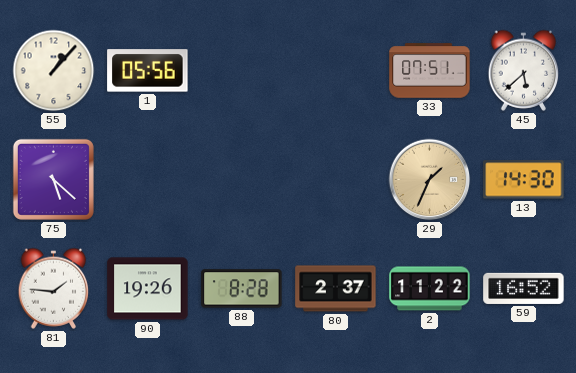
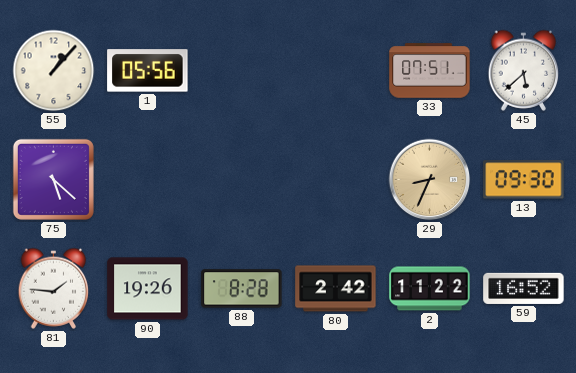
29: 1:34 -> 8:34
13: 14:30 -> 09:30
80: 2:37 -> 2:42
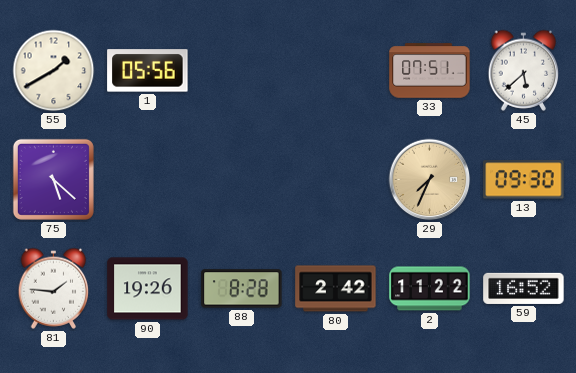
55: 1:07 -> 1:40
29: 8:34 -> 7:34
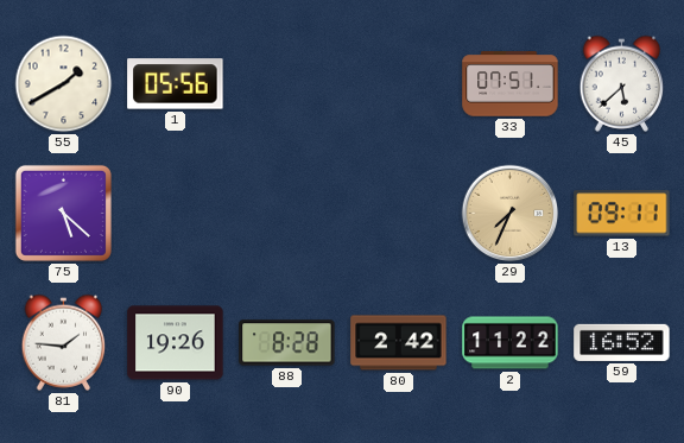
13: 09:30 -> 09:11
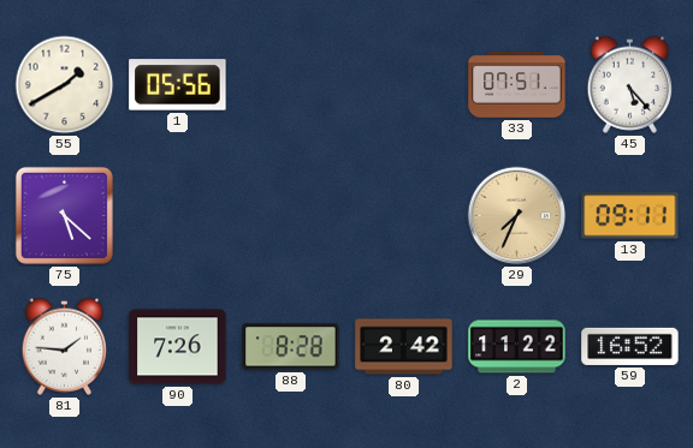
45: 5:38 -> 5:23
90: 19:26 -> 7:26
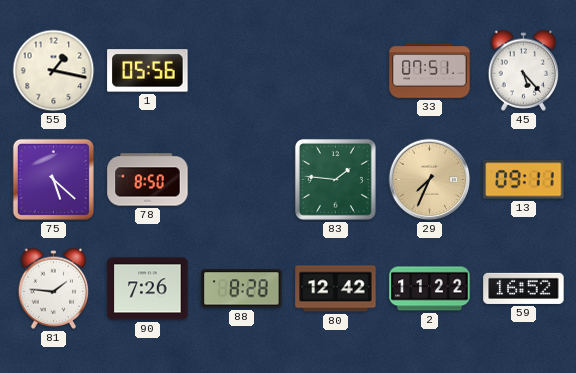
55: 1:40 -> 1:17
78: none -> 8:50
83: none -> 1:46
80: 2:42 -> 12:42
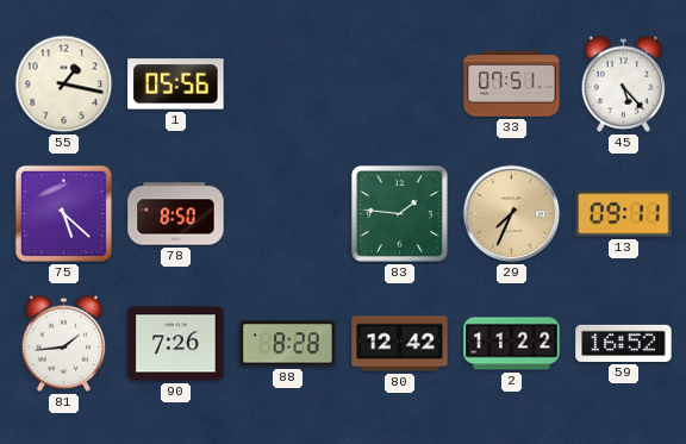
81: 1:46 -> 1:44
